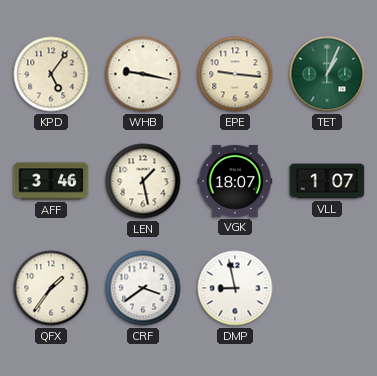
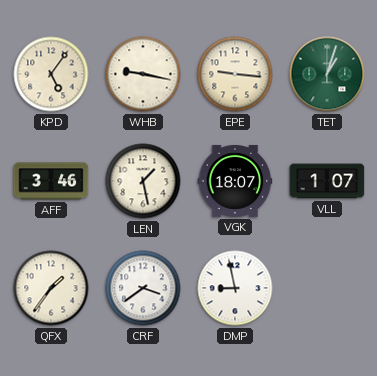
TET: 1:04 -> 1:03
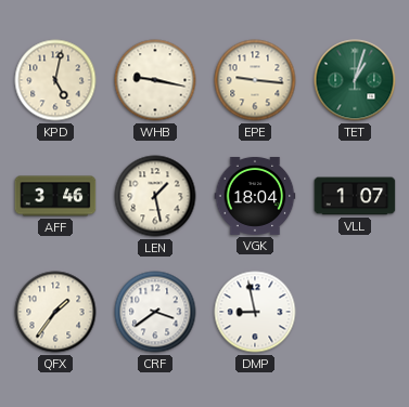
KPD: 5:06 -> 5:02
VGK: 18:07 -> 18:04
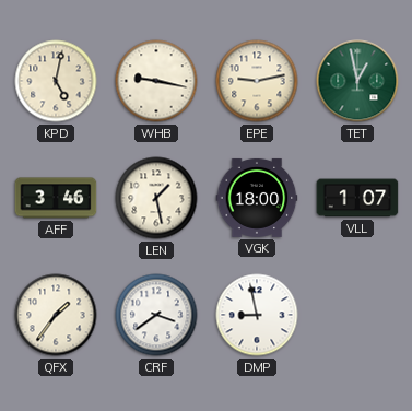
EPE: 9:16 -> 9:13
TET: 1:03 -> 12:58
VGK: 18:04 -> 18:00
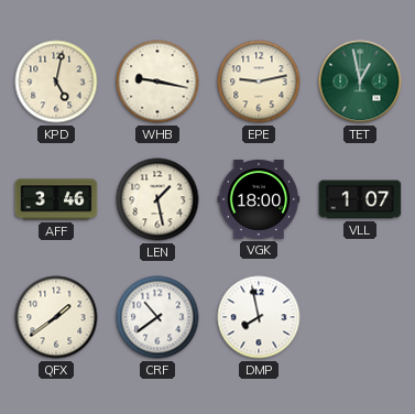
QFX: 1:36 -> 1:39
CRF: 3:39 -> 10:39
DMP: 8:58 -> 7:58
